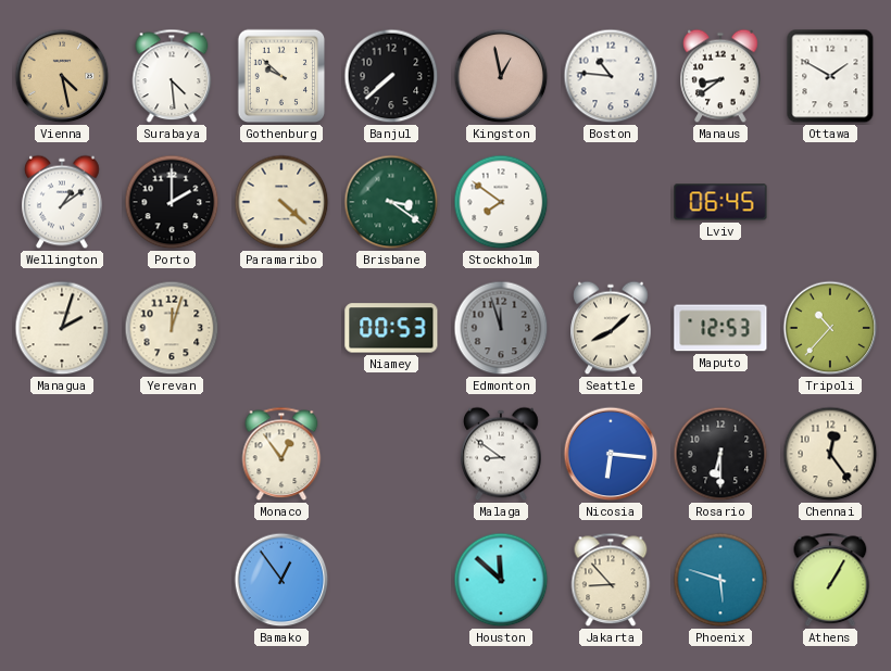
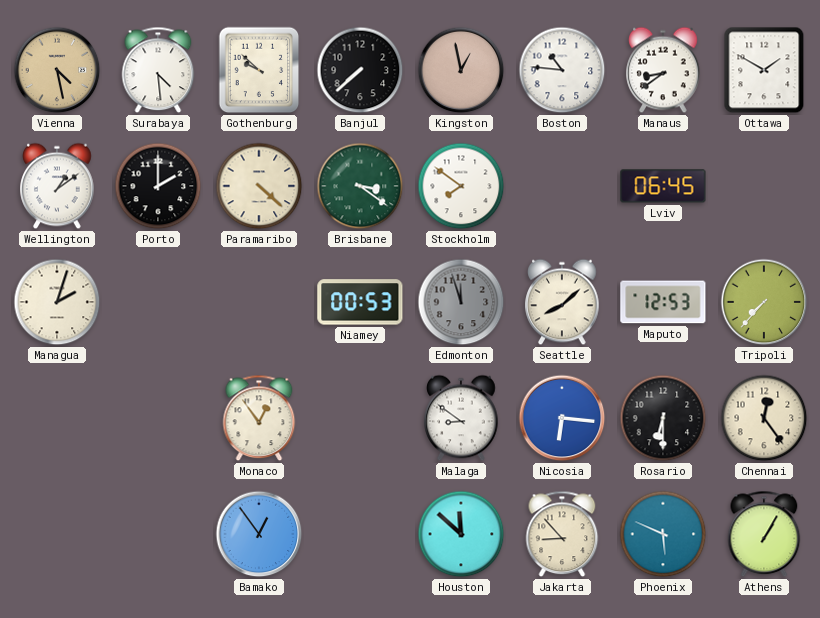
Yerevan: 12:03 -> none
Tripoli: 10:37 -> 7:37
Phoenix: 5:48 -> 5:49
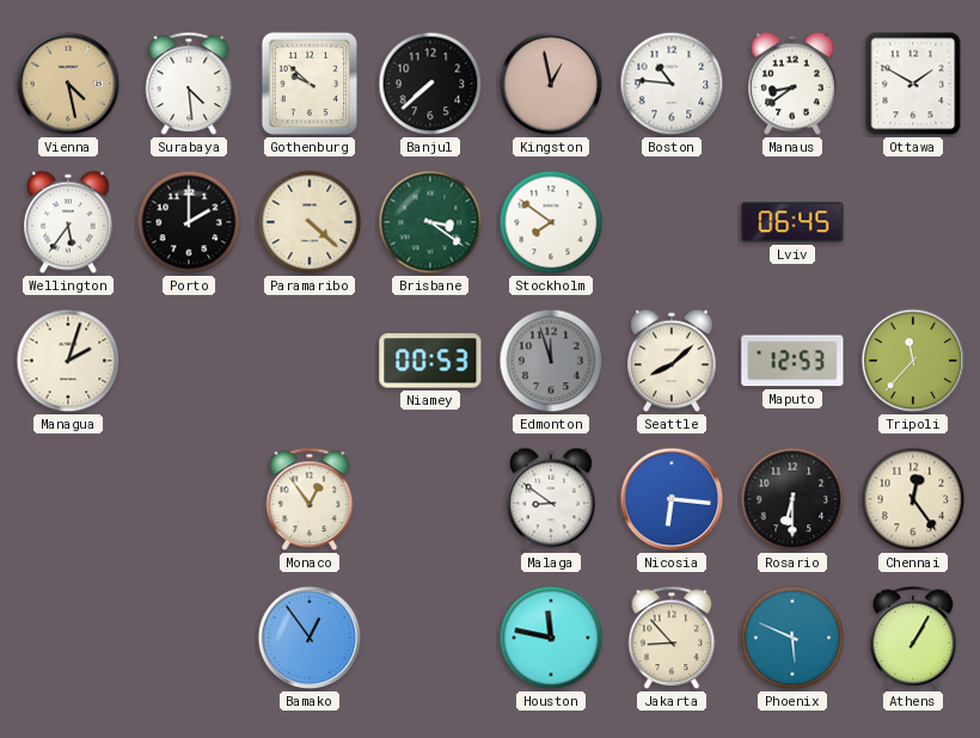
Wellington: 1:09 -> 5:36
Tripoli: 7:37 -> 11:37
Houston: 11:52 -> 11:47
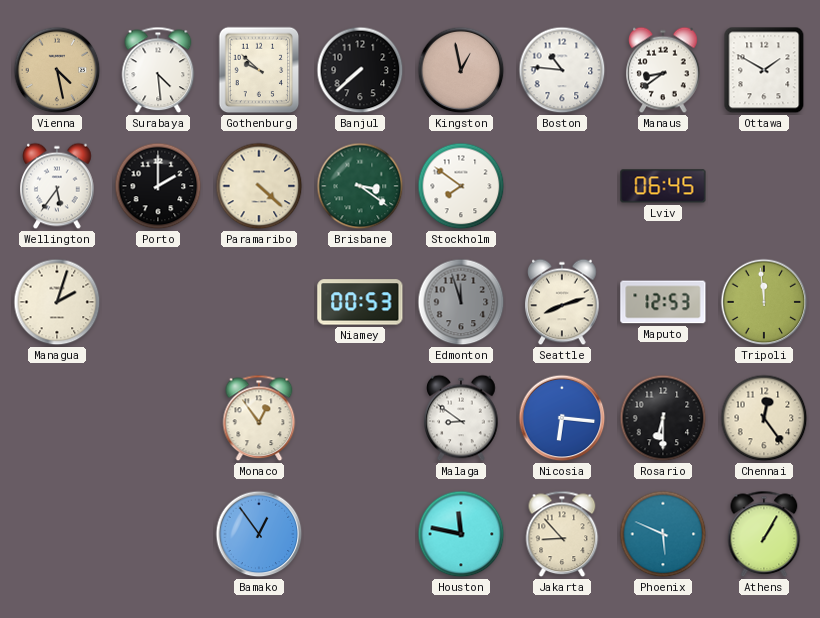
Seattle: 8:08 -> 8:12
Tripoli: 11:37 -> 11:59
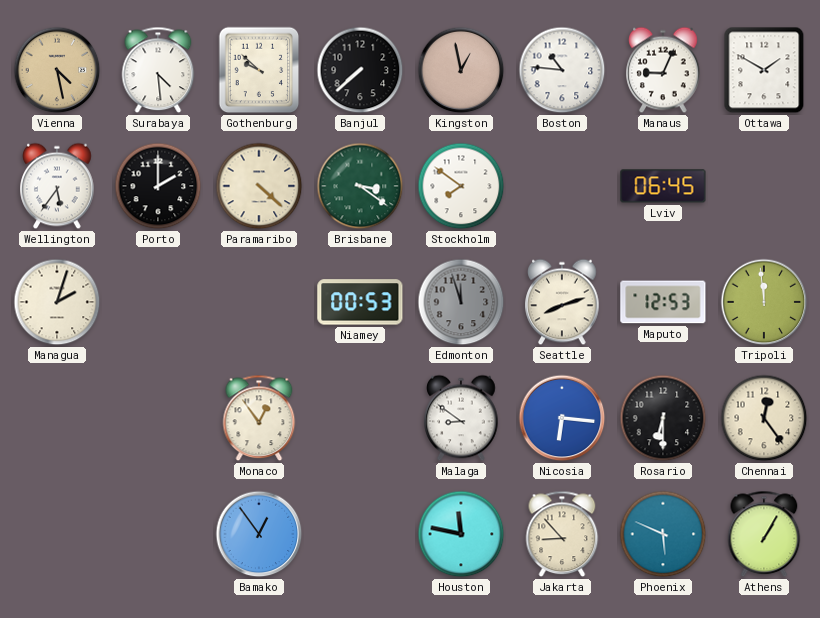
Manaus: 8:39 -> 9:04
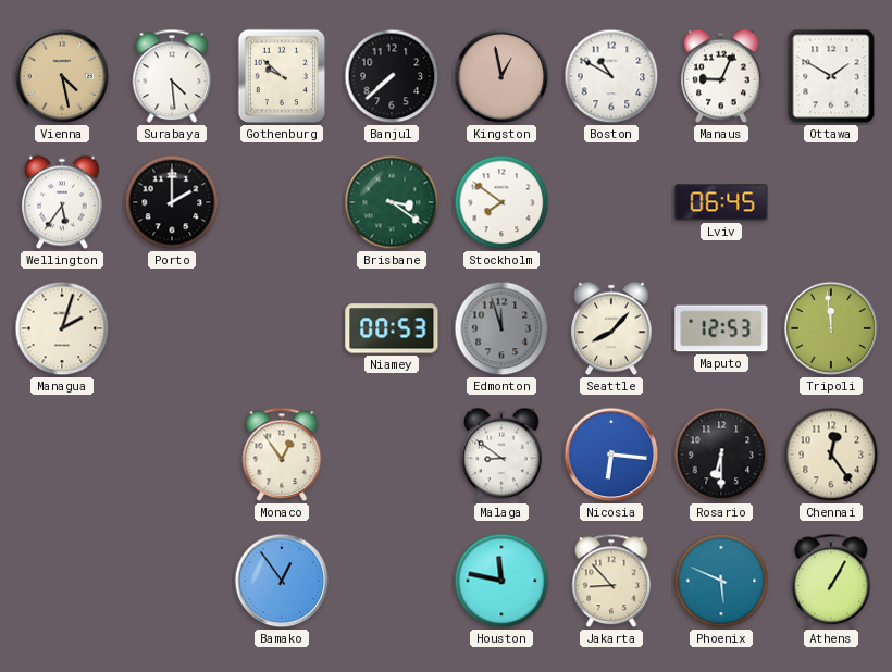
Boston: 10:46 -> 10:50
Paramaribo: 4:22 -> none
Seattle: 8:12 -> 8:07
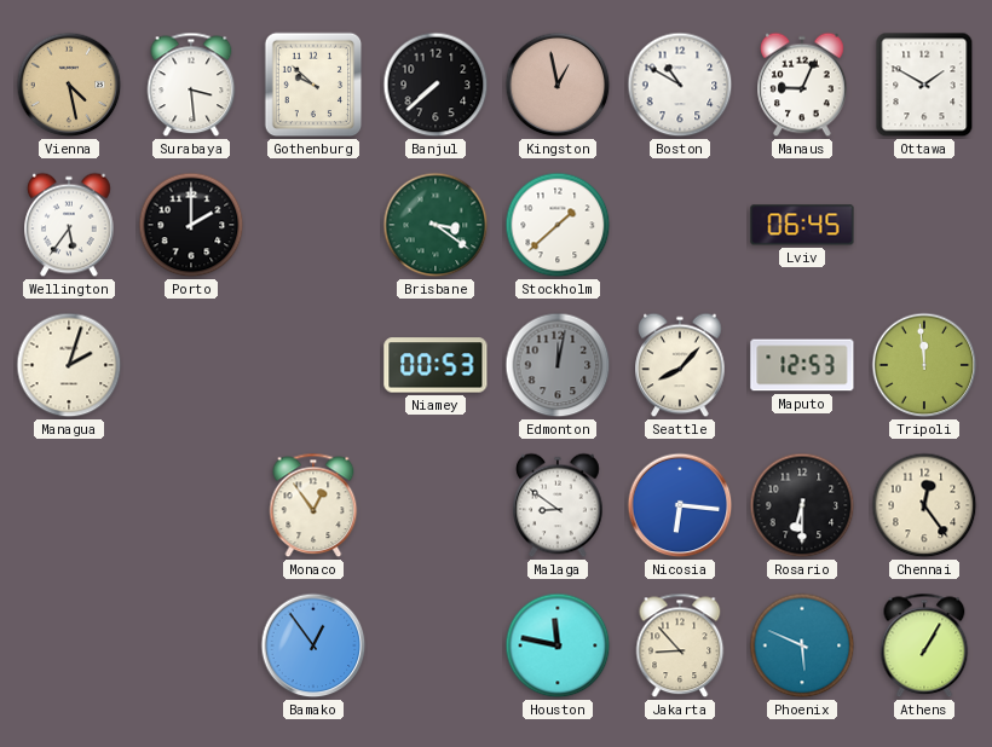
Surabaya: 4:29 -> 3:29
Stockholm: 7:51 -> 1:38
Edmonton: 11:57 -> 12:02
